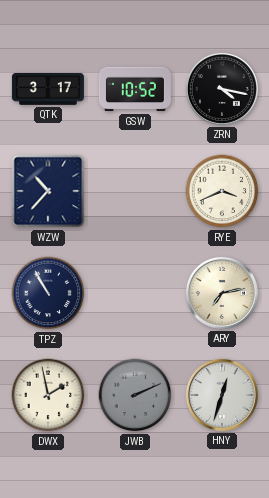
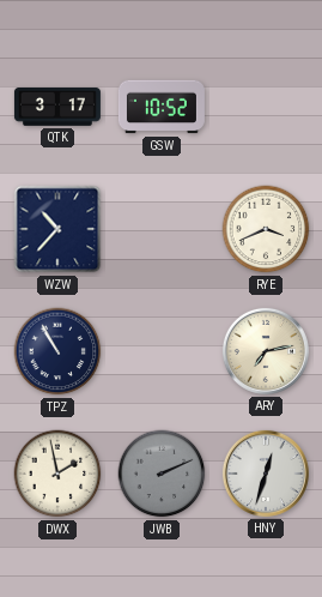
ZRN: 4:17 -> none
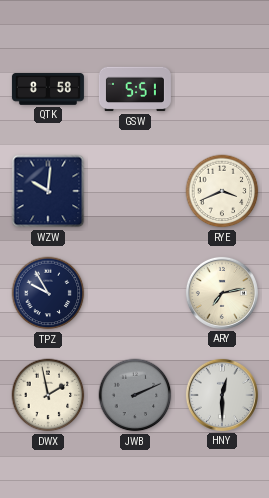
QTK: 3:17 -> 8:58
GSW: 10:52 -> 5:51
WZW: 10:37 -> 10:01
TPZ: 10:55 -> 9:55
HNY: 12:33 -> 12:30
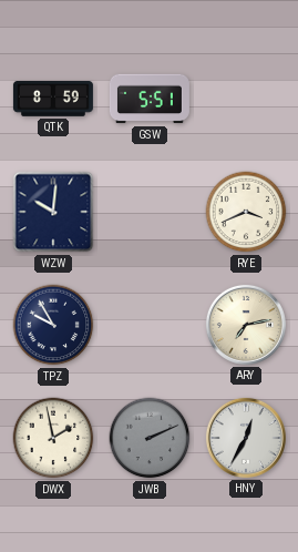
QTK: 8:58 -> 8:59
HNY: 12:30 -> 12:35
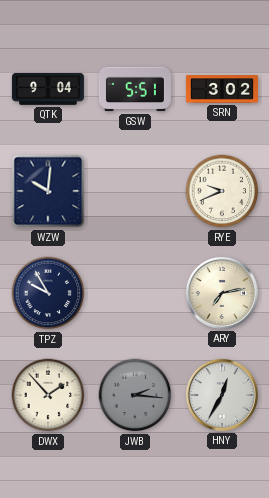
QTK: 8:59 -> 9:04
SRN: none -> 3:02
RYE: 3:41 -> 9:41
DWX: 1:58 -> 1:53
JWB: 2:11 -> 2:16
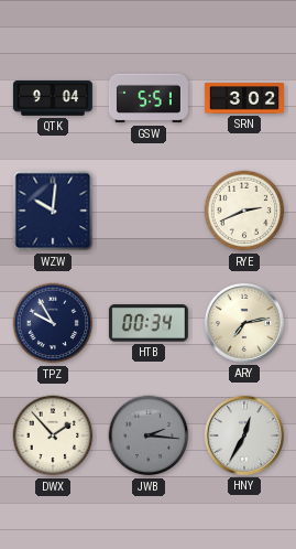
RYE: 9:41 -> 2:41
HTB: none -> 00:34
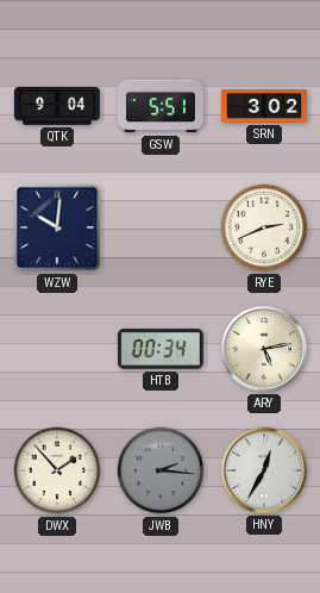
TPZ: 9:55 -> none
ARY: 7:13 -> 5:13
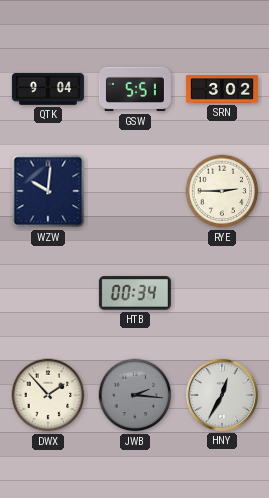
RYE: 2:41 -> 2:45
ARY: 5:13 -> none
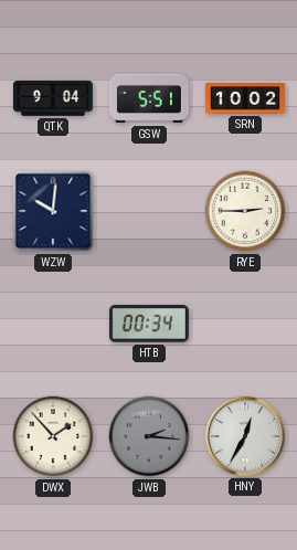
SRN: 3:02 -> 10:02
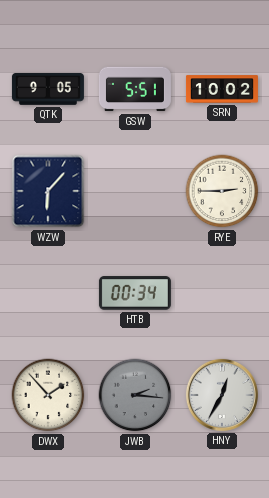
QTK: 9:04 -> 9:05
WZW: 10:01 -> 6:07
